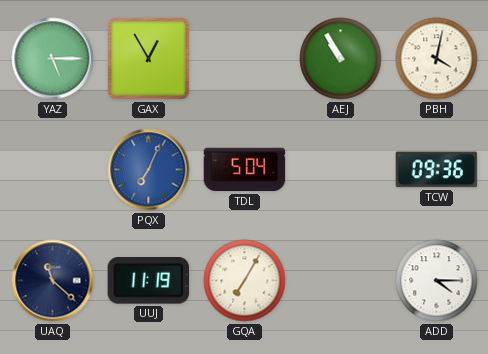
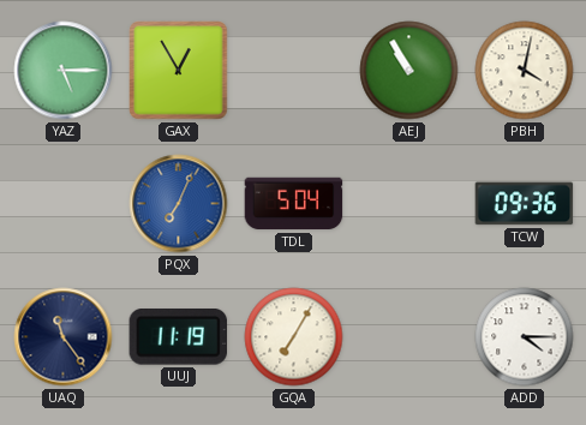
UAQ: 11:22 -> 11:24
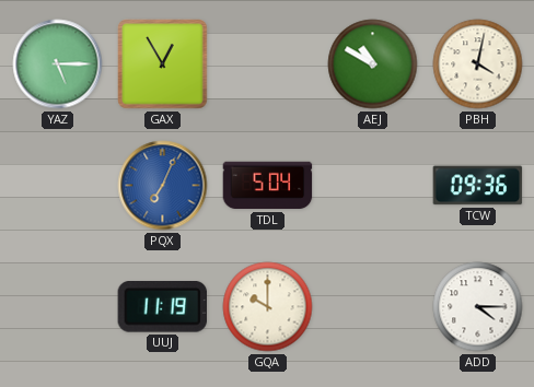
AEJ: 10:55 -> 10:50
UAQ: 11:24 -> none
GQA: 7:05 -> 10:00
